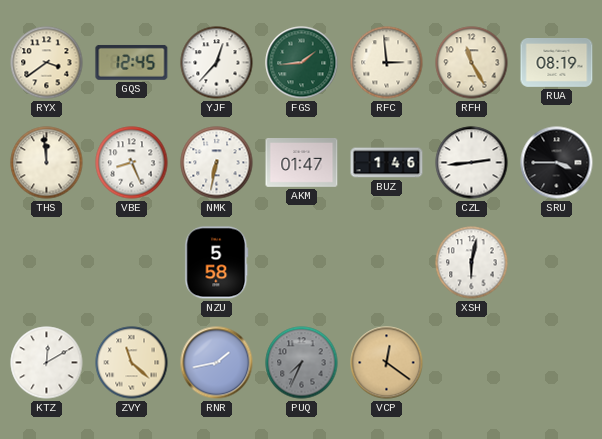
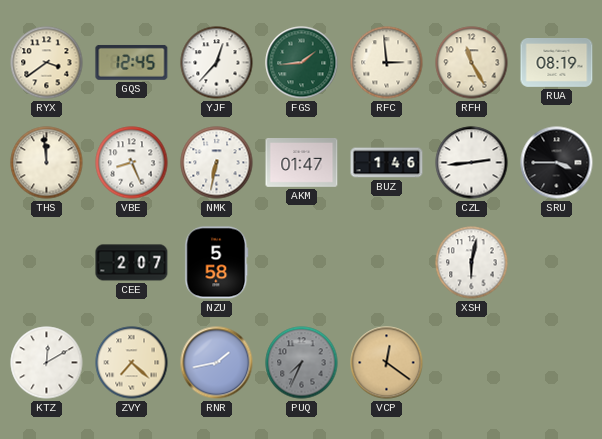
CEE: none -> 2:07
ZVY: 11:22 -> 7:22
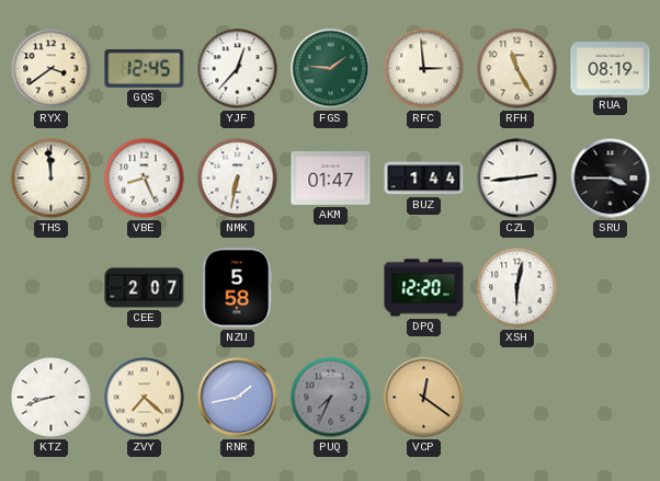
FGS: 1:44 -> 1:46
BUZ: 1:46 -> 1:44
DPQ: none -> 12:20
KTZ: 12:10 -> 8:42
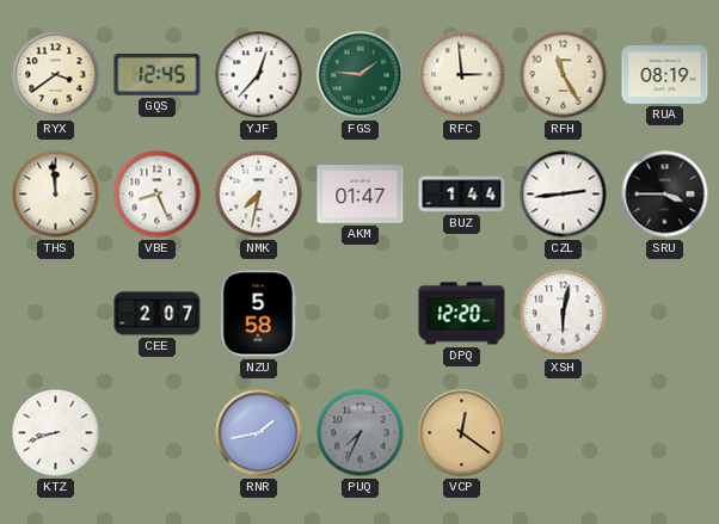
NMK: 6:32 -> 7:32
ZVY: 7:22 -> none
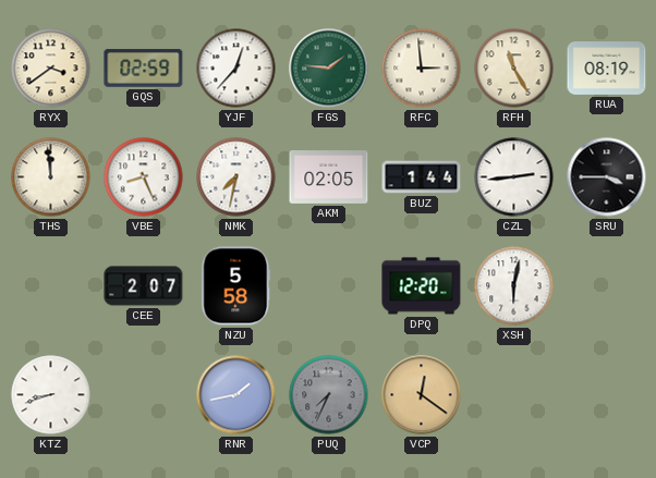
GQS: 12:45 -> 02:59
AKM: 01:47 -> 02:05
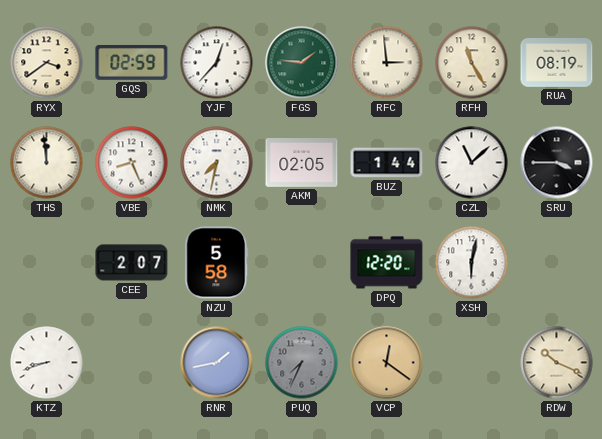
CZL: 2:44 -> 11:08
RDW: none -> 10:19
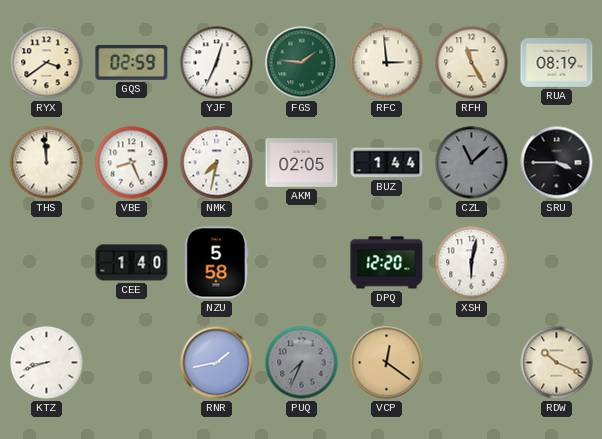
YJF: 12:37 -> 12:34
CZL dial: white -> grey
CEE: 2:07 -> 1:40
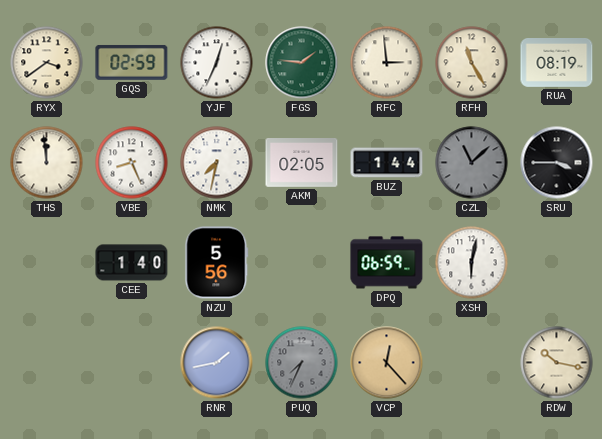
NZU: 5:58 -> 5:56
DPQ: 12:20 -> 06:59
KTZ: 8:42 -> none
VCP: 12:21 -> 12:23
RDW: 10:19 -> 10:17
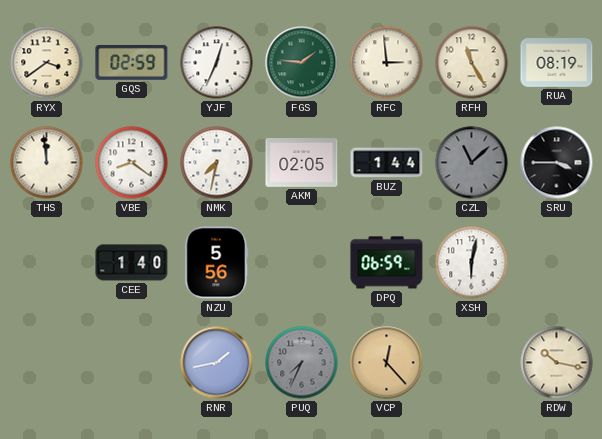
VBE: 8:26 -> 8:21
